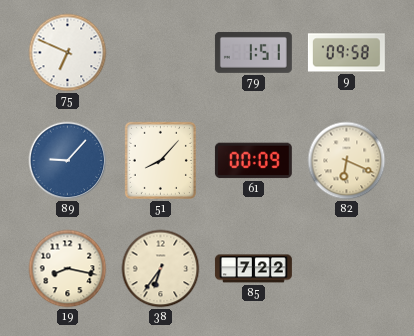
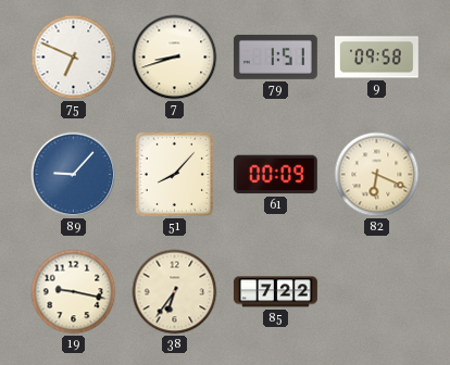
7: none -> 8:42
19: 8:17 -> 9:17
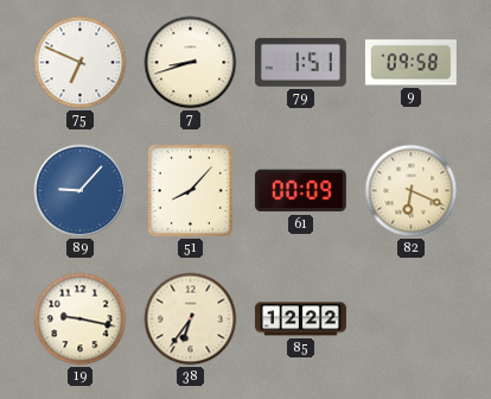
85: 7:22 -> 12:22
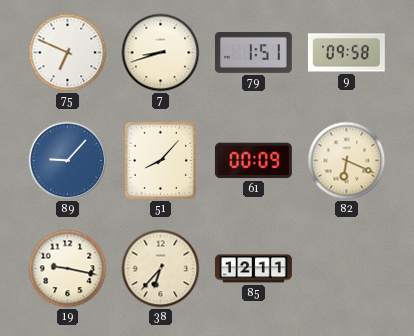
38: 6:36 -> 6:37
85: 12:22 -> 12:11
